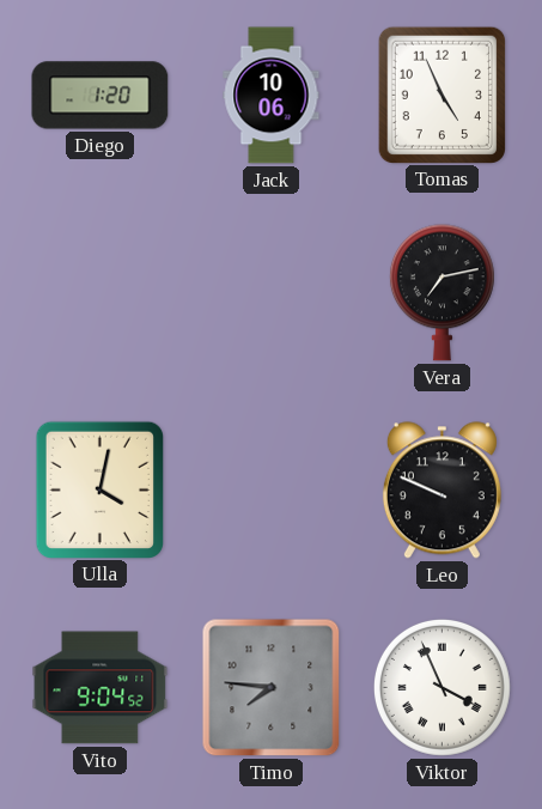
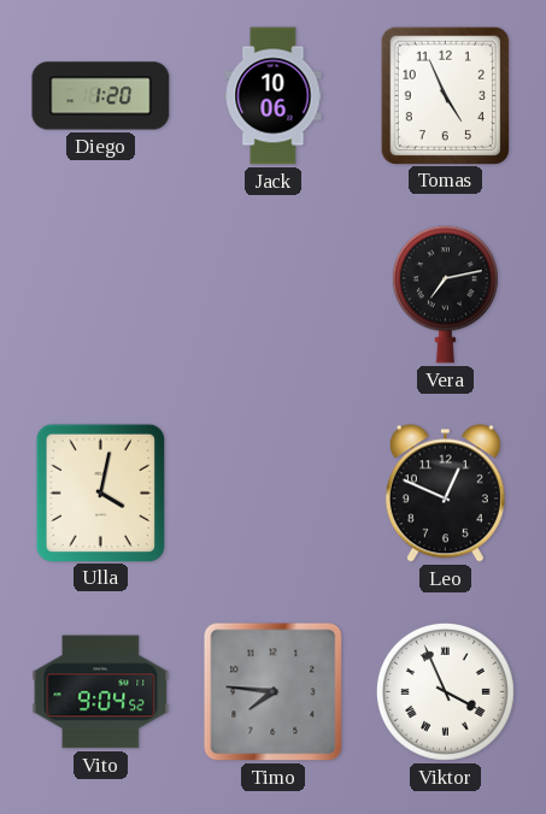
Leo: 9:49 -> 12:49
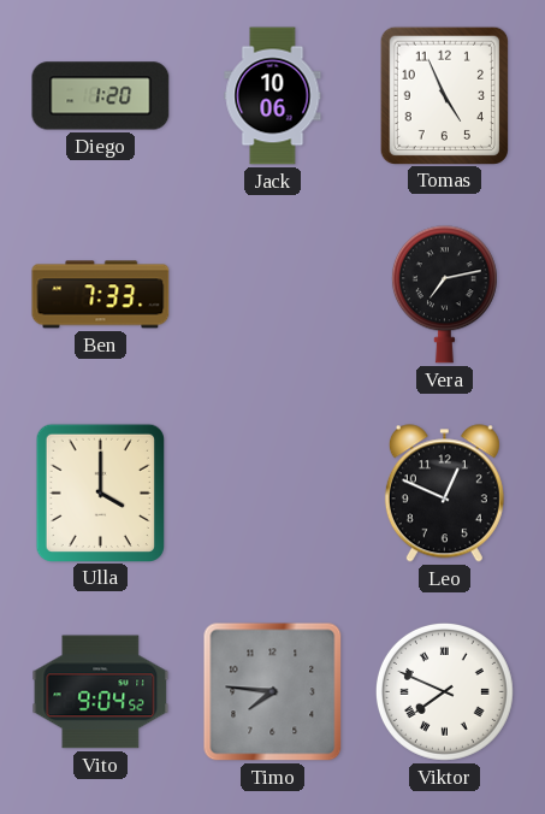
Ben: none -> 7:33
Ulla: 4:02 -> 4:00
Viktor: 3:56 -> 7:49
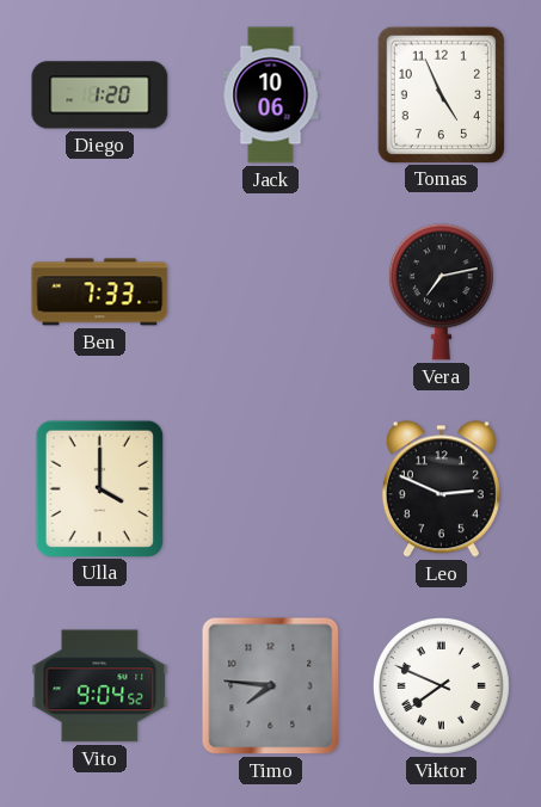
Leo: 12:49 -> 2:49
